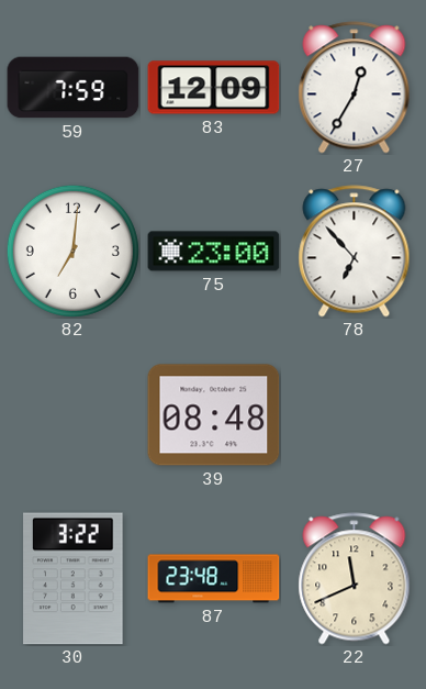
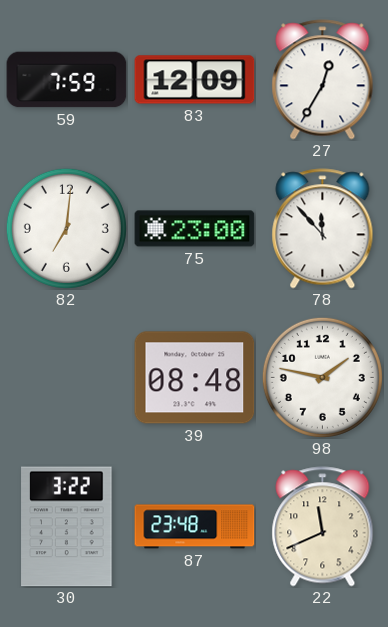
78: 6:53 -> 11:53
98: none -> 1:47
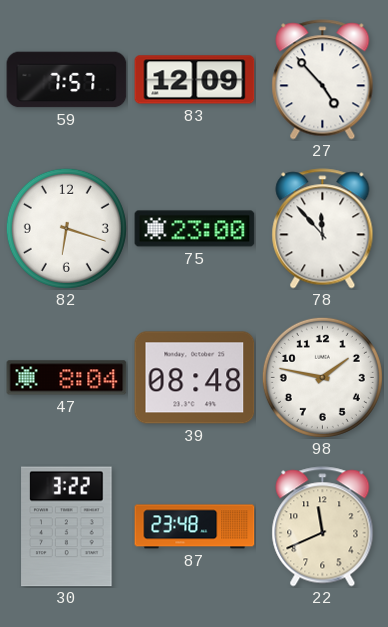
59: 7:59 -> 7:57
27: 12:35 -> 4:53
82: 7:01 -> 6:18
47: none -> 8:04
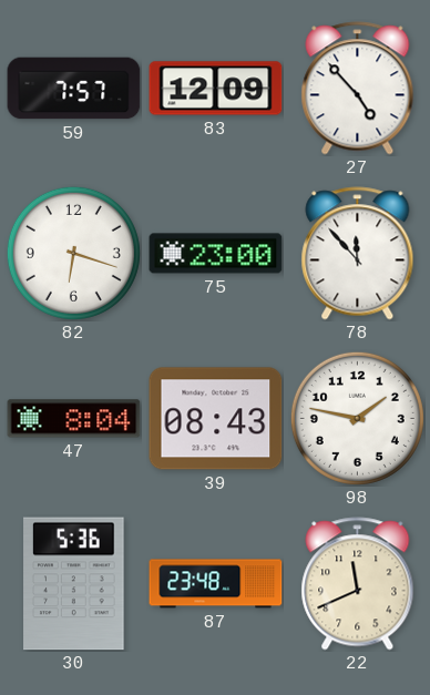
39: 08:48 -> 08:43
30: 3:22 -> 5:36
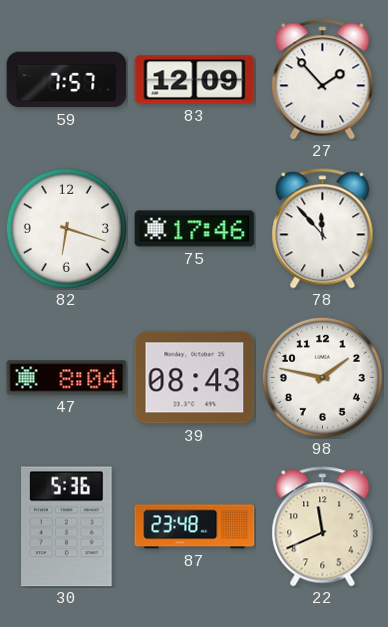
27: 4:53 -> 1:53
75: 23:00 -> 17:46
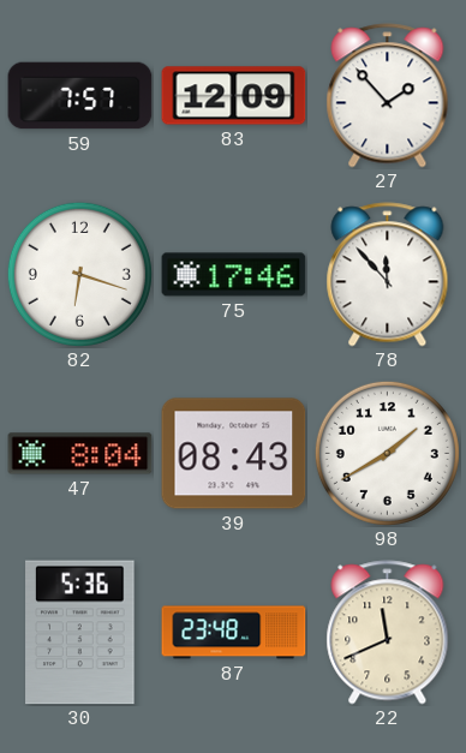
98: 1:47 -> 1:40
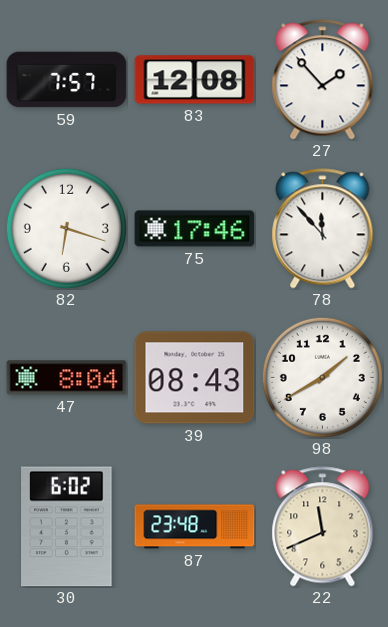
83: 12:09 -> 12:08
30: 5:36 -> 6:02
